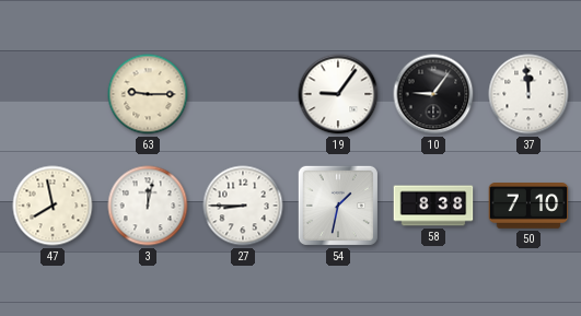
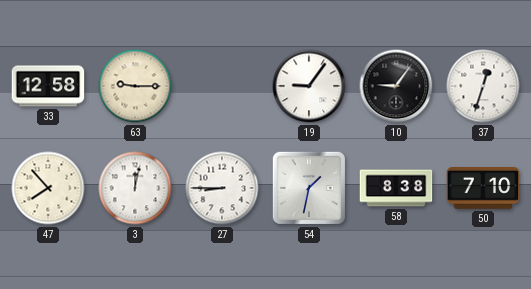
33: none -> 12:58
37: 11:59 -> 12:33
47: 7:58 -> 7:53
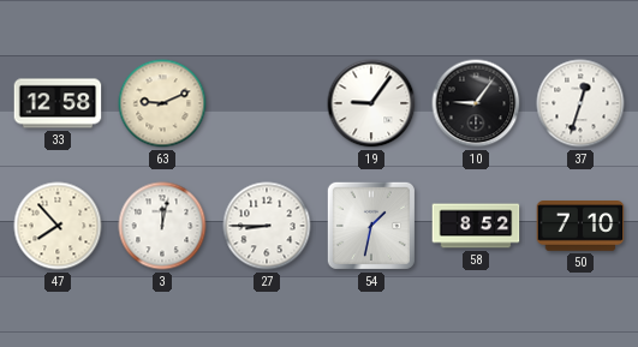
63: 9:15 -> 9:11
58: 8:38 -> 8:52
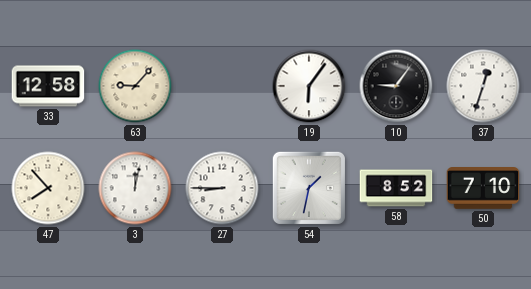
63: 9:11 -> 9:07
19: 9:06 -> 6:06
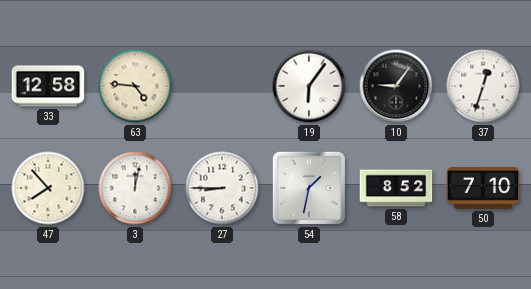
63: 9:07 -> 4:46
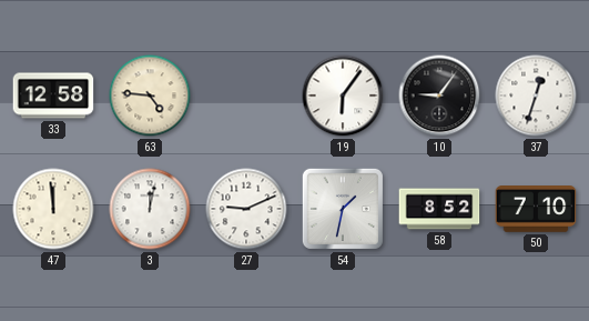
47: 7:53 -> 11:59
27: 8:45 -> 9:11
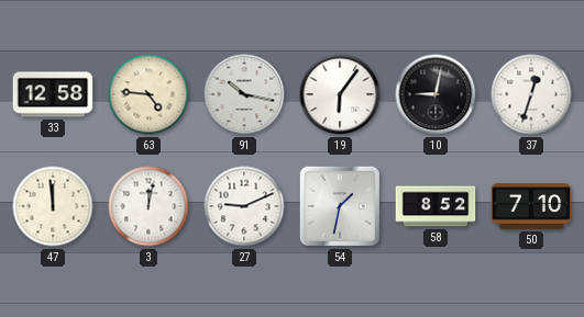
91: none -> 10:17
10: 9:06 -> 9:02
